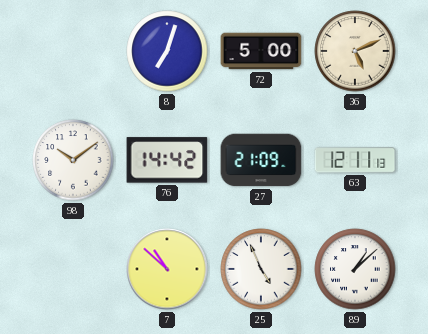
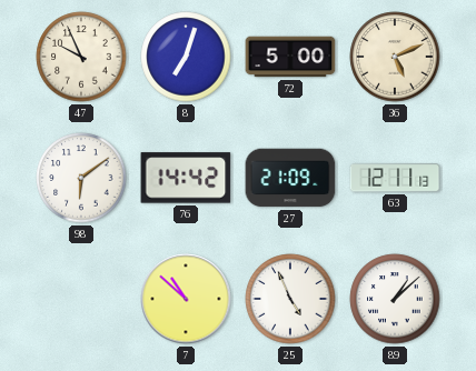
47: none -> 9:56
98: 10:09 -> 6:09
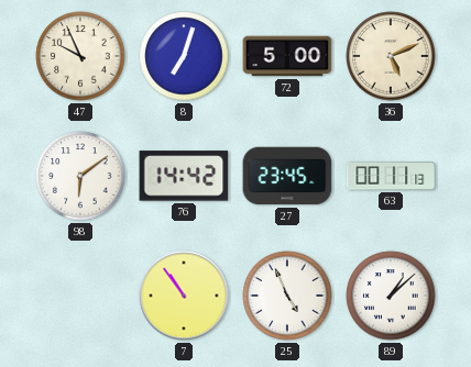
27: 21:09 -> 23:45
63: 12:11 -> 00:11
7: 10:52 -> 10:54
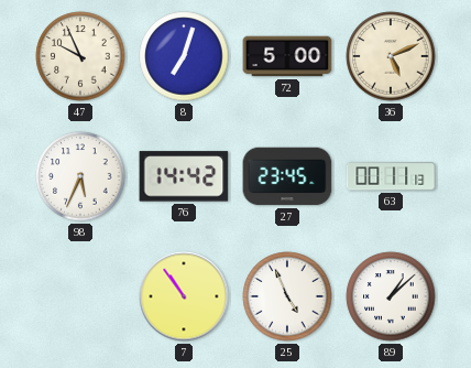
98: 6:09 -> 5:34
